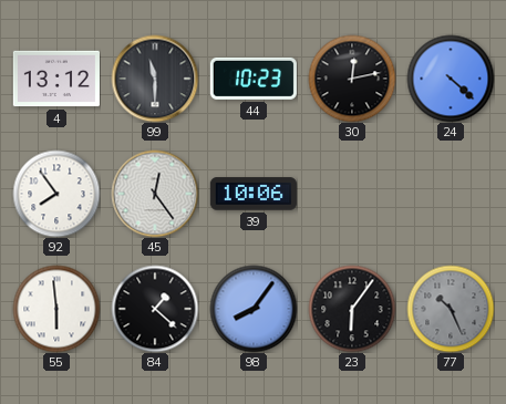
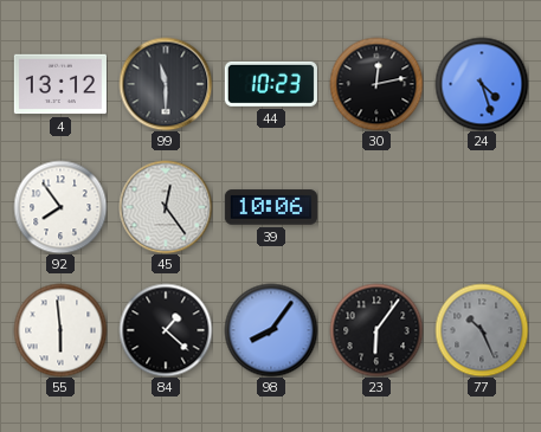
24: 4:22 -> 4:27
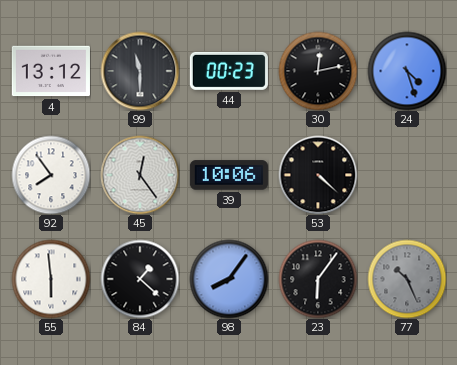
44: 10:23 -> 00:23
53: none -> 4:22
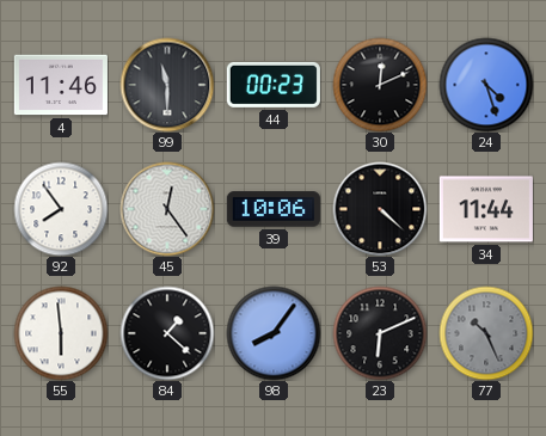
4: 13:12 -> 11:46
30: 12:13 -> 12:11
34: none -> 11:44
23: 6:06 -> 6:11
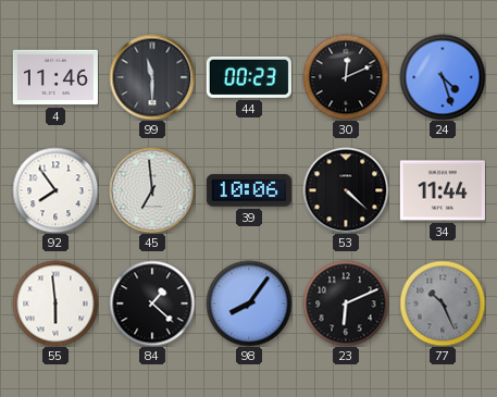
45: 12:24 -> 6:59
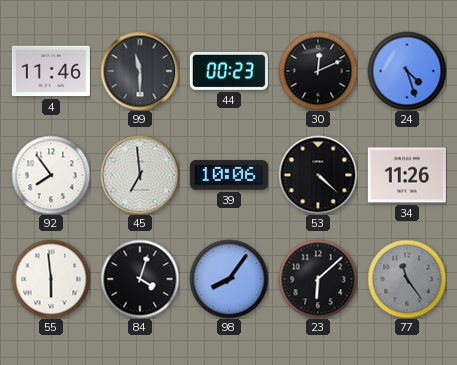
34: 11:44 -> 11:26
84: 1:22 -> 4:03
23: 6:11 -> 6:08
77: 10:26 -> 11:24
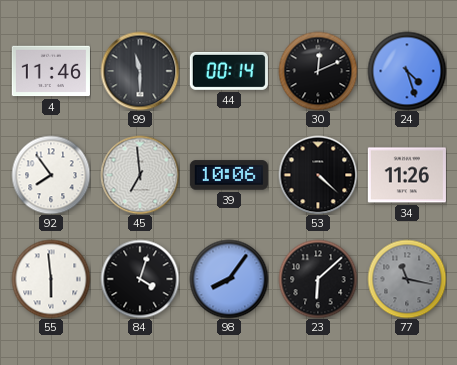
44: 00:23 -> 00:14
77: 11:24 -> 11:17
